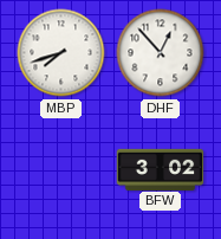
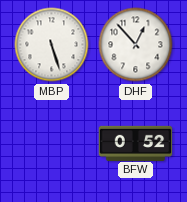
MBP: 7:42 -> 5:27
BFW: 3:02 -> 0:52
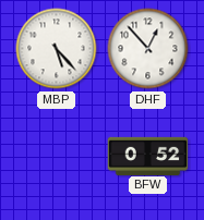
MBP: 5:27 -> 5:23
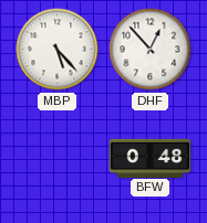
BFW: 0:52 -> 0:48
